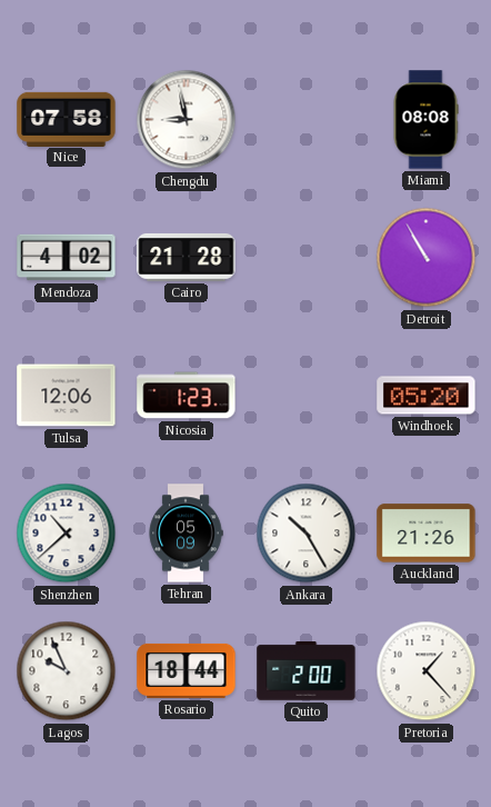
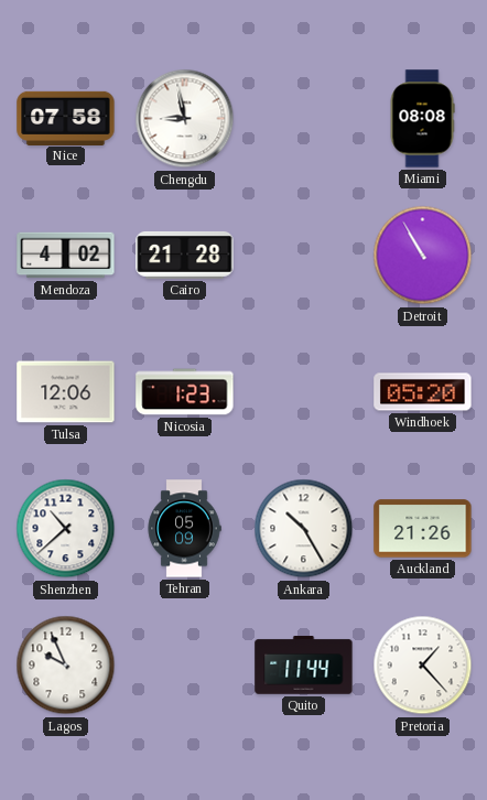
Rosario: 18:44 -> none
Quito: 2:00 -> 11:44
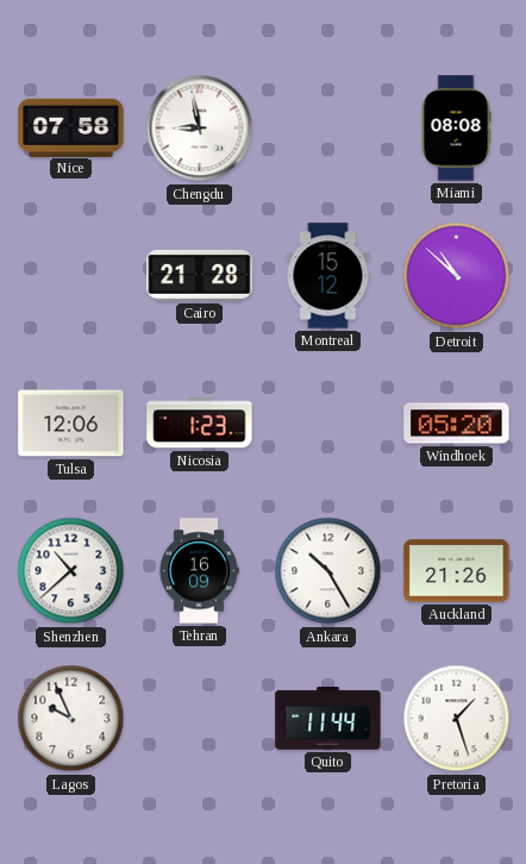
Mendoza: 4:02 -> none
Montreal: none -> 15:12
Detroit: 10:55 -> 10:52
Tehran: 05:09 -> 16:09
Pretoria: 1:23 -> 1:27
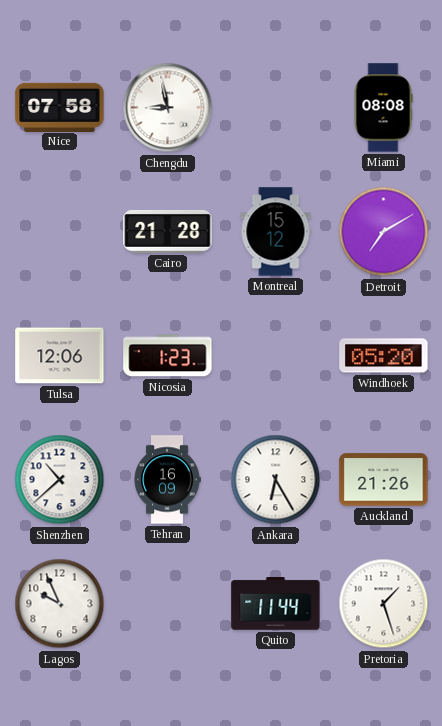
Detroit: 10:52 -> 7:10
Ankara: 10:25 -> 6:25
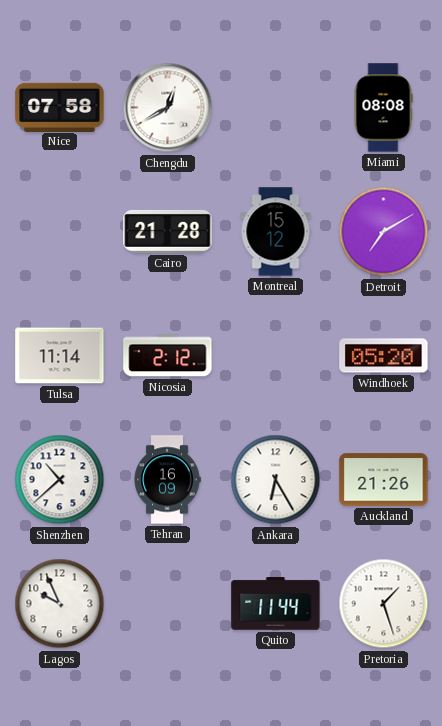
Chengdu: 8:58 -> 12:40
Tulsa: 12:06 -> 11:14
Nicosia: 1:23 -> 2:12
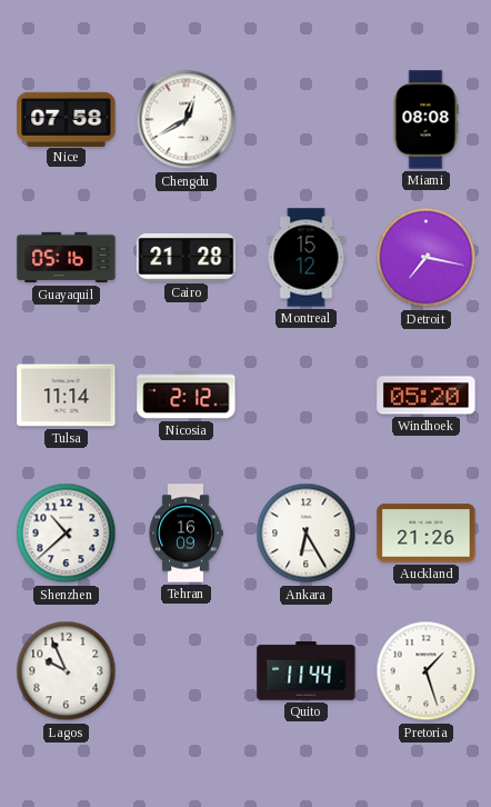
Guayaquil: none -> 05:16
Detroit: 7:10 -> 7:17
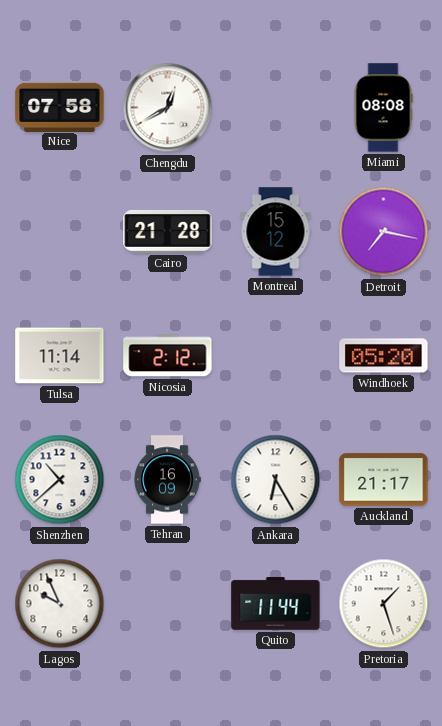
Guayaquil: 05:16 -> none
Auckland: 21:26 -> 21:17
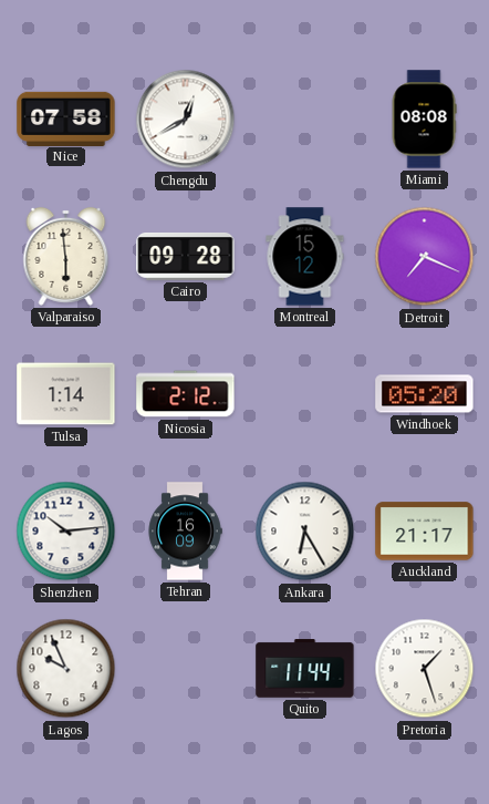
Valparaiso: none -> 5:59
Cairo: 21:28 -> 09:28
Detroit: 7:17 -> 7:19
Tulsa: 11:14 -> 1:14
Shenzhen: 10:38 -> 10:14
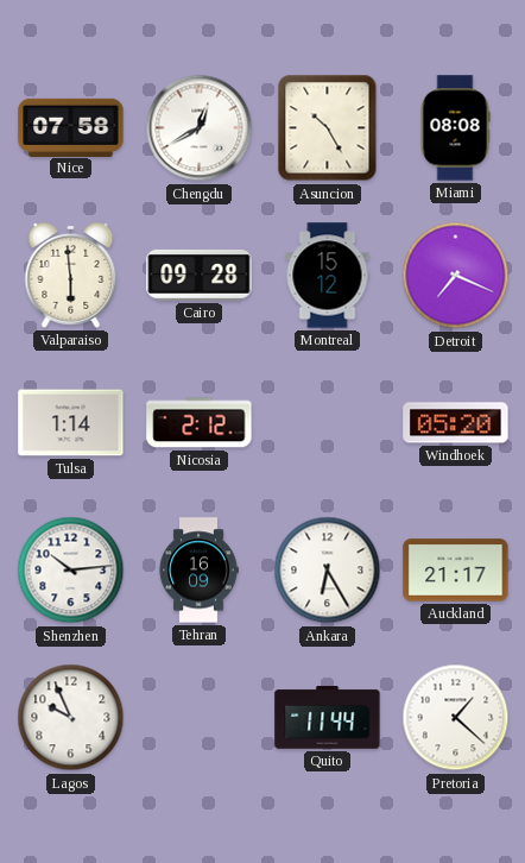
Asuncion: none -> 10:25
Pretoria: 1:27 -> 1:22
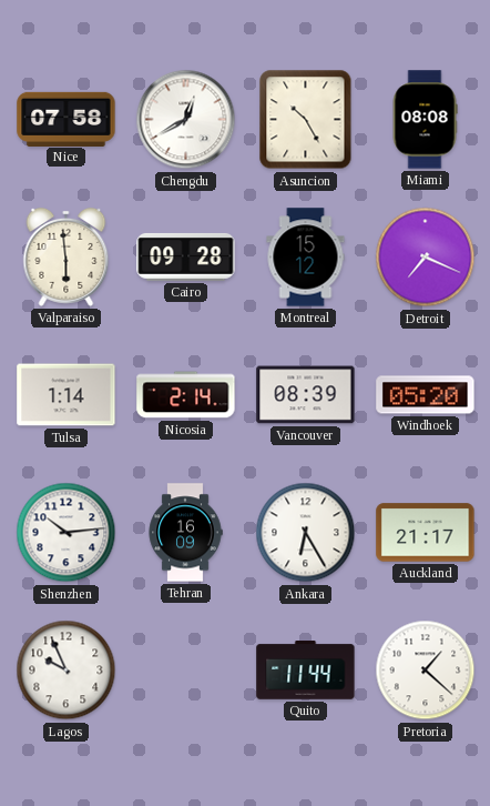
Nicosia: 2:12 -> 2:14
Vancouver: none -> 08:39
